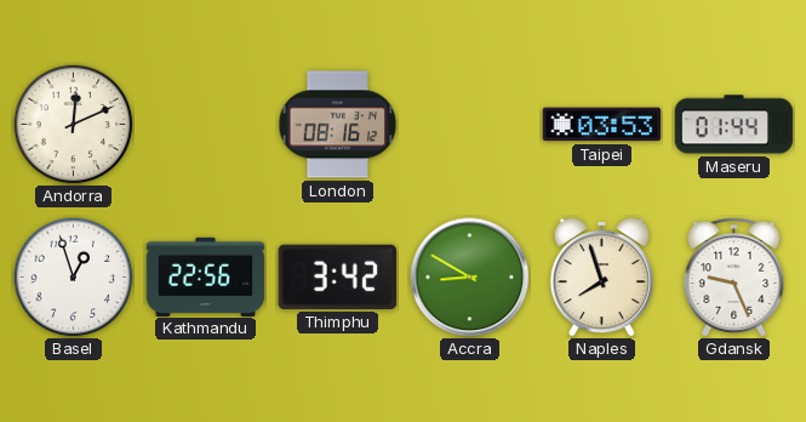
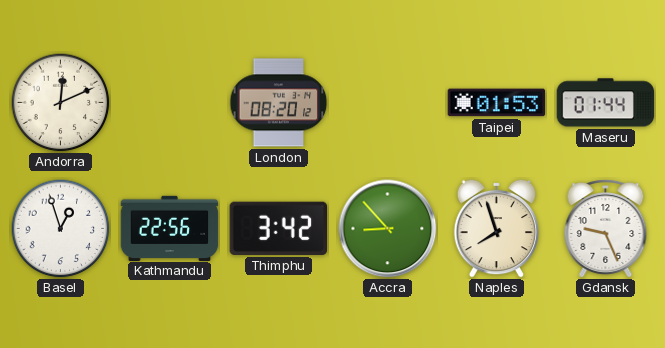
London: 08:16 -> 08:20
Taipei: 03:53 -> 01:53
Accra: 8:50 -> 8:53
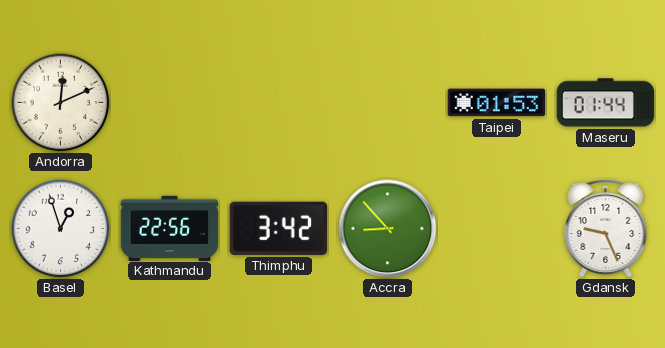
London: 08:20 -> none
Naples: 7:57 -> none
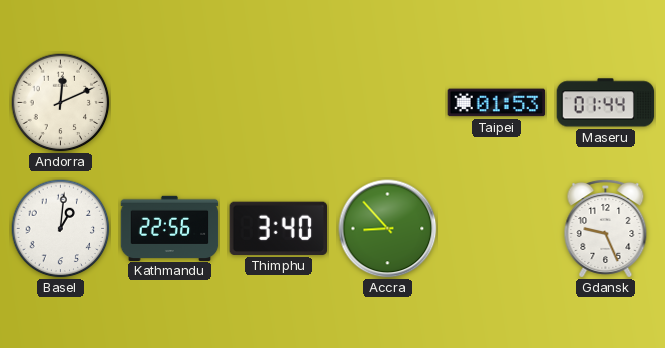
Basel: 12:57 -> 1:01
Thimphu: 3:42 -> 3:40
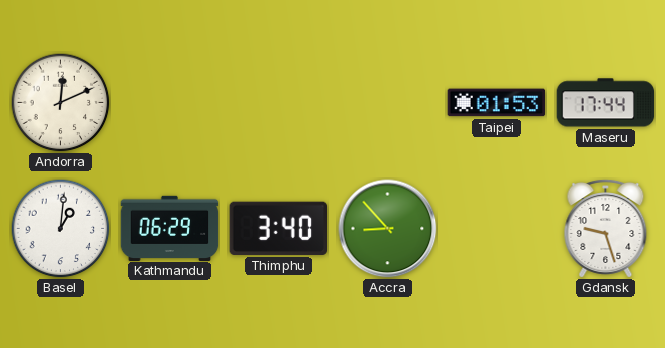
Maseru: 01:44 -> 17:44
Kathmandu: 22:56 -> 06:29
Gdansk: 9:26 -> 9:27
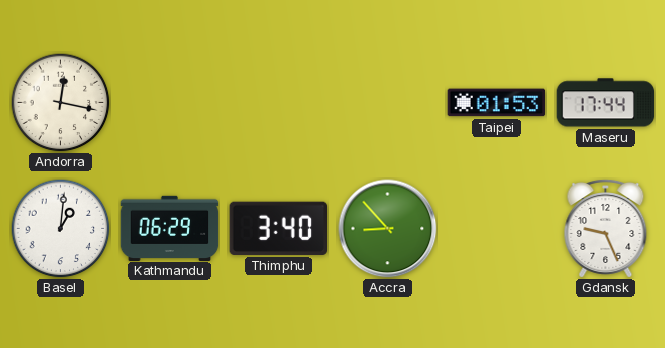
Andorra: 12:11 -> 12:17
Gdansk: 9:27 -> 9:26
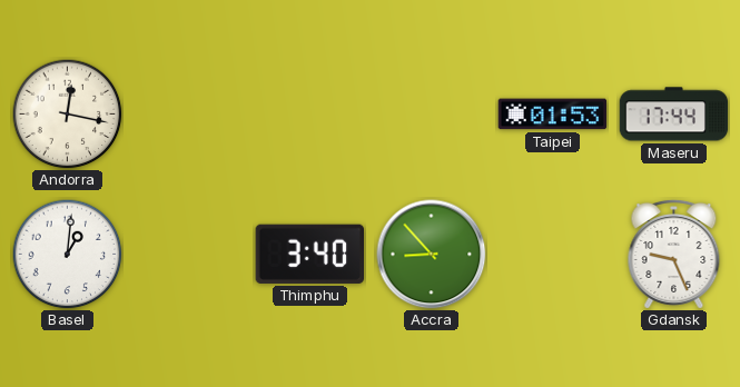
Kathmandu: 06:29 -> none
